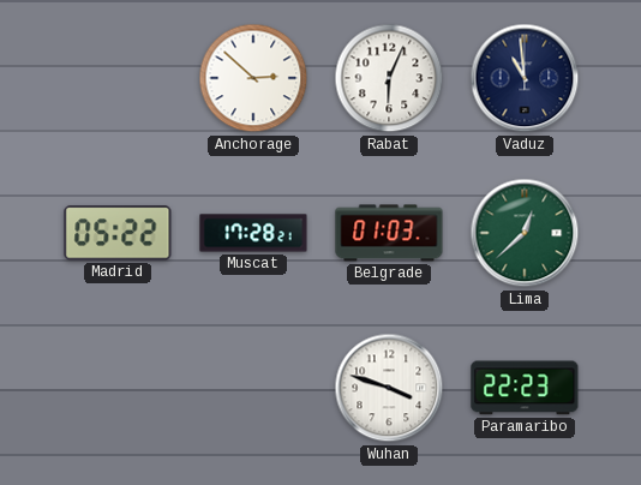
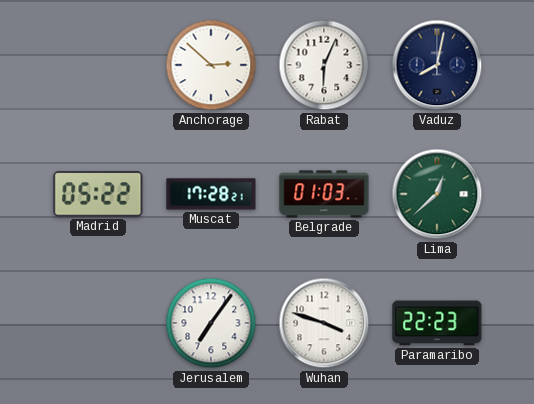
Vaduz: 10:59 -> 8:02
Jerusalem: none -> 7:06
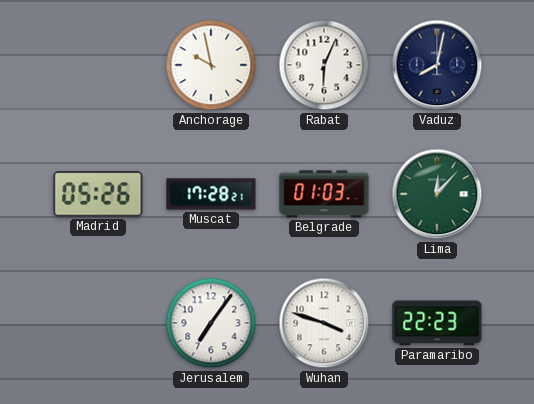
Anchorage: 2:52 -> 9:58
Madrid: 05:22 -> 05:26
Lima: 12:38 -> 12:07
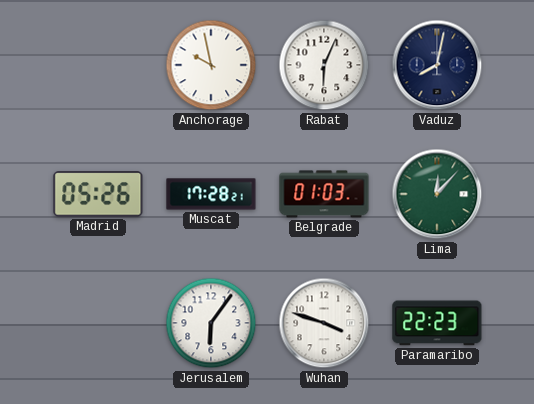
Jerusalem: 7:06 -> 6:06
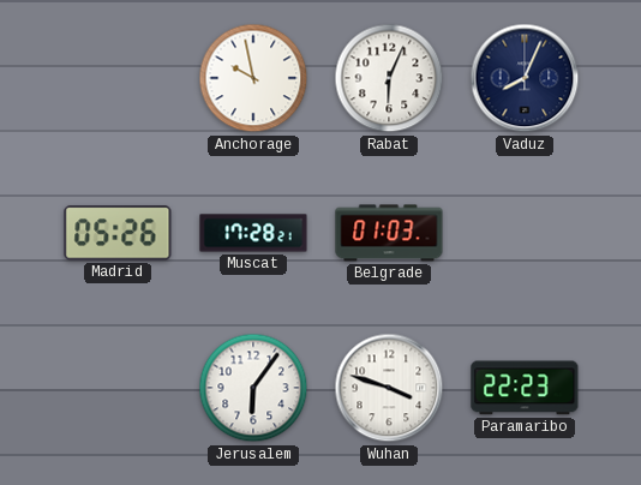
Vaduz: 8:02 -> 8:04
Lima: 12:07 -> none
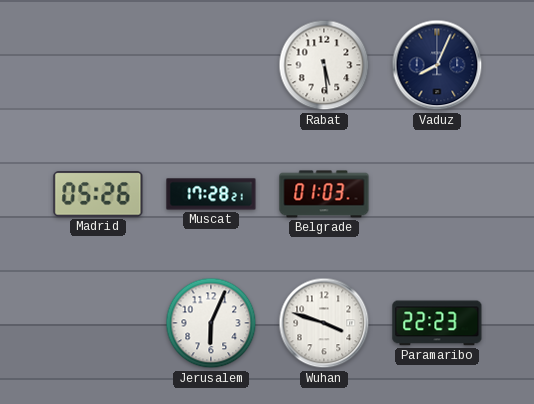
Anchorage: 9:58 -> none
Rabat: 6:04 -> 5:29
Jerusalem: 6:06 -> 6:04
